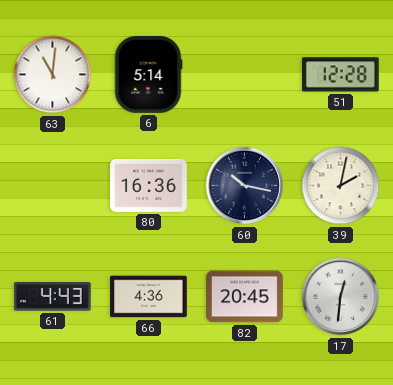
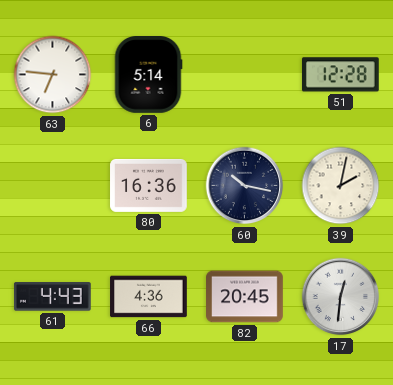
63: 11:01 -> 6:46
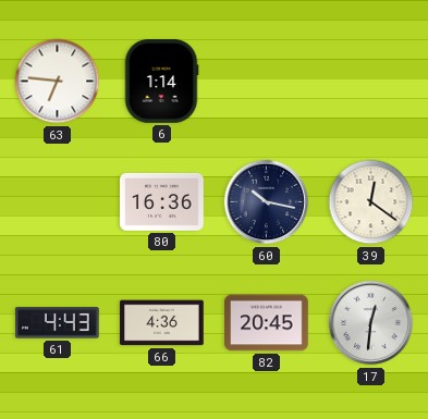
6: 5:14 -> 1:14
51: 12:28 -> none
39: 2:02 -> 12:21
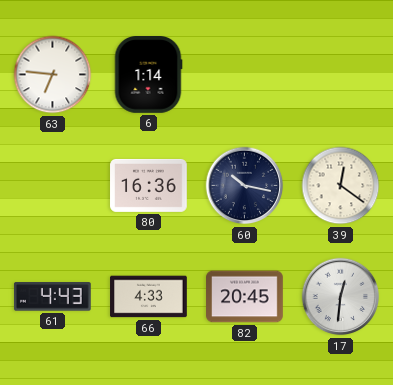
66: 4:36 -> 4:33
